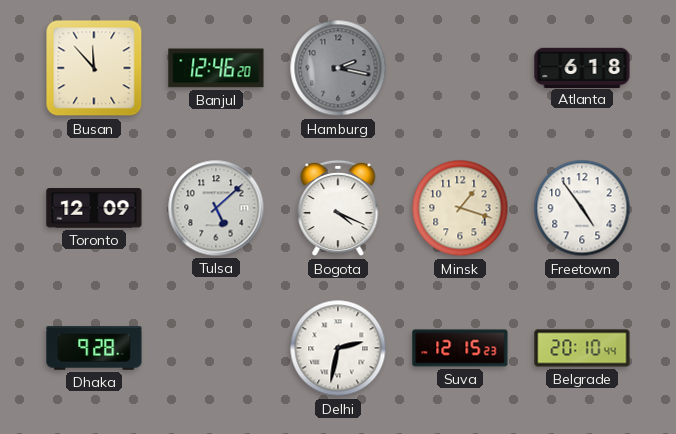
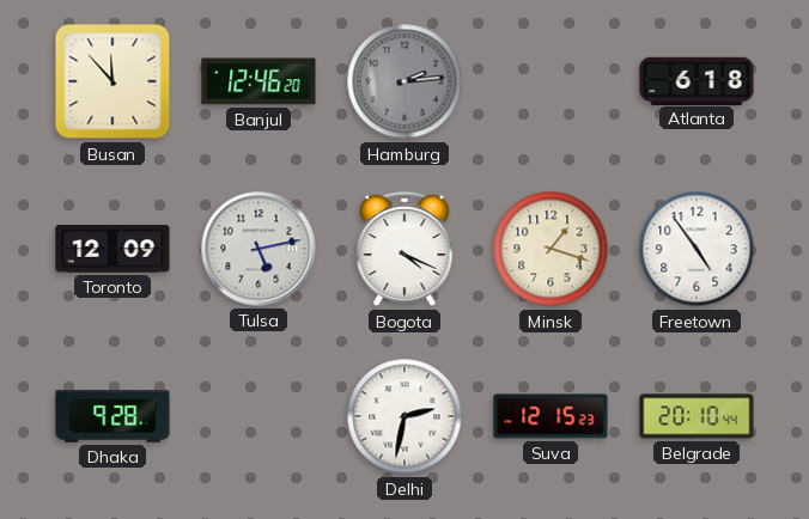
Hamburg: 2:17 -> 2:14
Tulsa: 5:08 -> 5:13
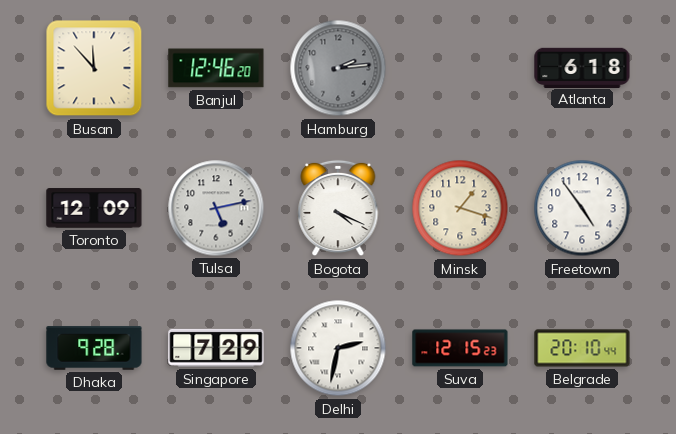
Singapore: none -> 7:29
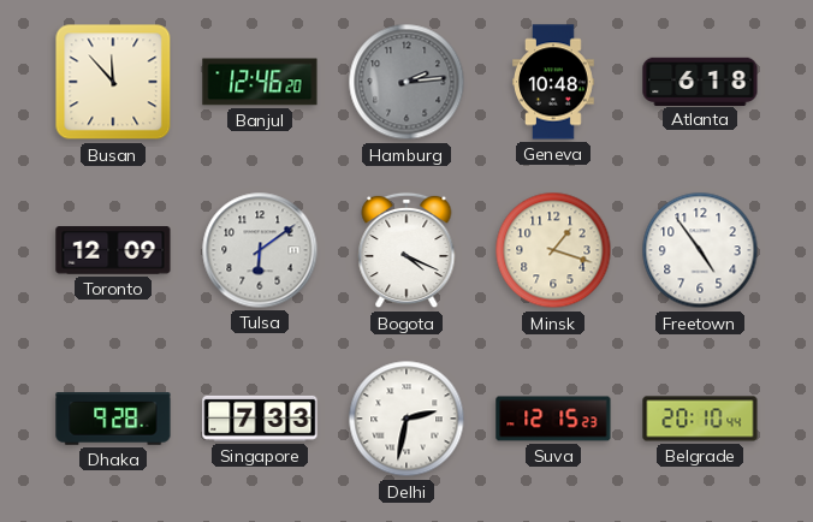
Geneva: none -> 10:48
Tulsa: 5:13 -> 6:09
Singapore: 7:29 -> 7:33
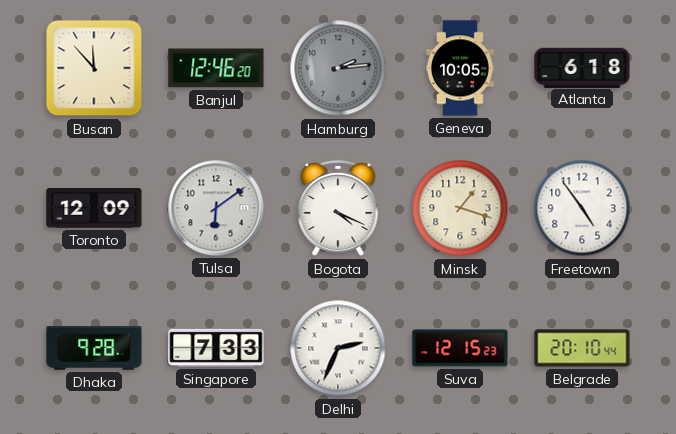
Geneva: 10:48 -> 10:05
Delhi: 2:32 -> 2:34
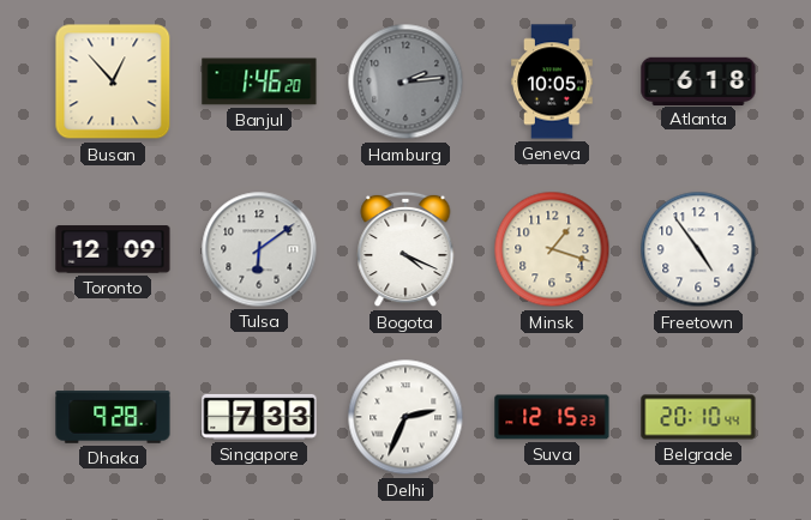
Busan: 11:53 -> 12:53
Banjul: 12:46 -> 1:46
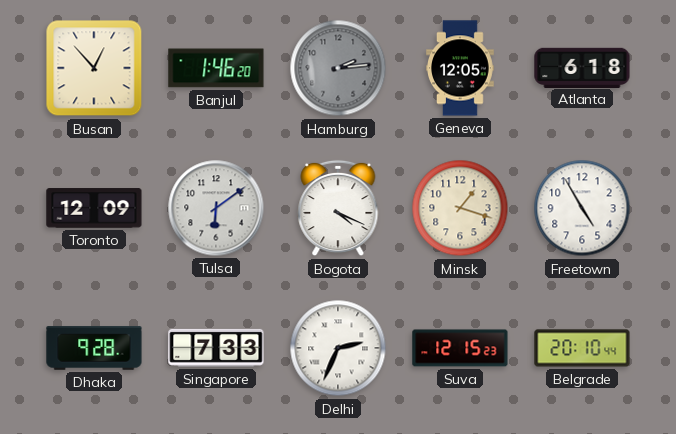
Geneva: 10:05 -> 12:05
Freetown: 4:54 -> 4:55
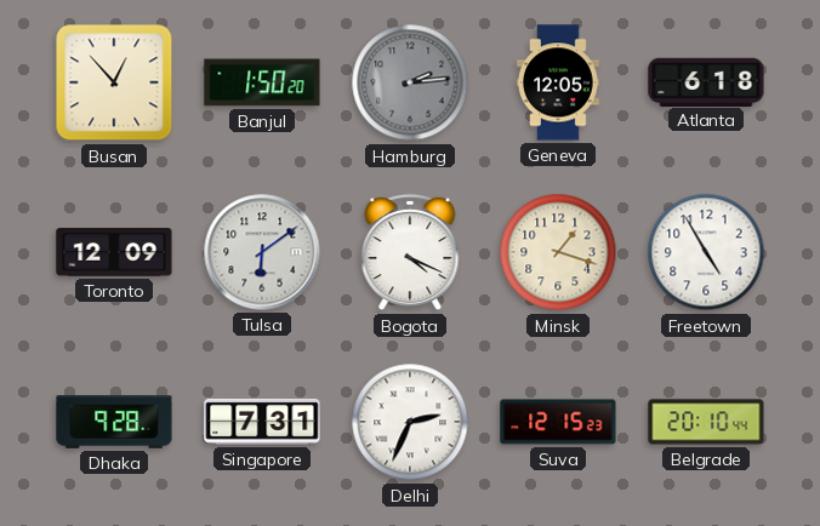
Banjul: 1:46 -> 1:50
Singapore: 7:33 -> 7:31
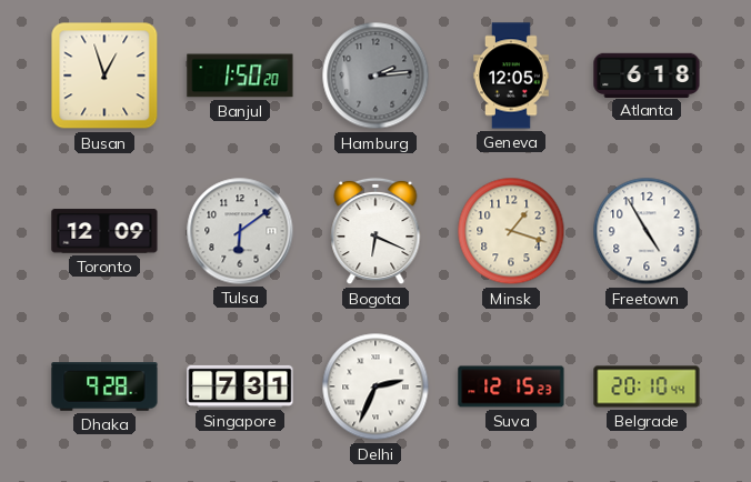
Busan: 12:53 -> 12:57
Bogota: 4:19 -> 6:19
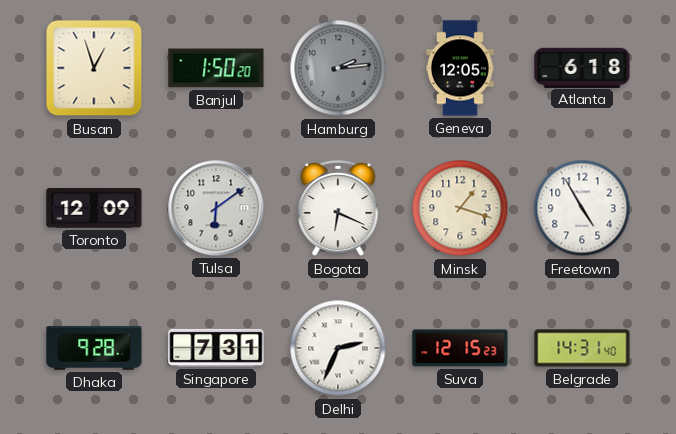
Belgrade: 20:10 -> 14:31
